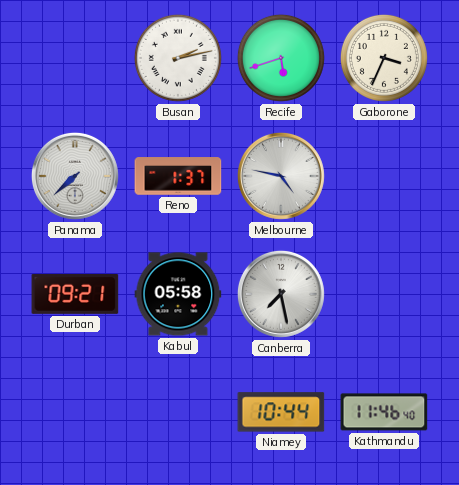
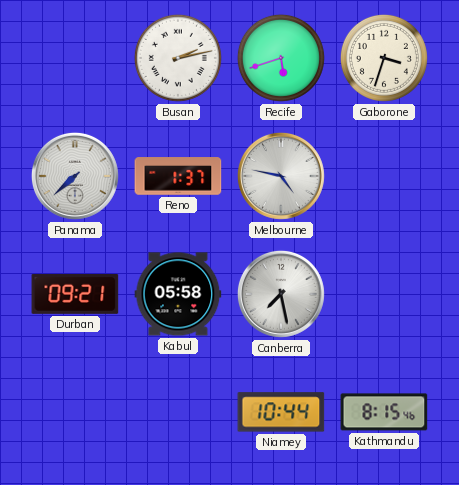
Gaborone: 3:34 -> 3:33
Kathmandu: 11:46 -> 8:15
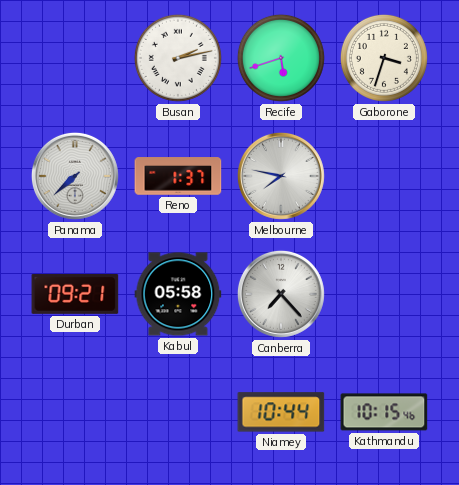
Melbourne: 4:47 -> 7:47
Canberra: 7:28 -> 7:23
Kathmandu: 8:15 -> 10:15
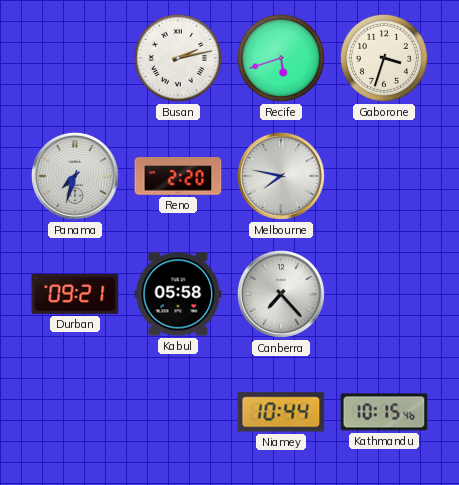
Panama: 7:38 -> 7:33
Reno: 1:37 -> 2:20
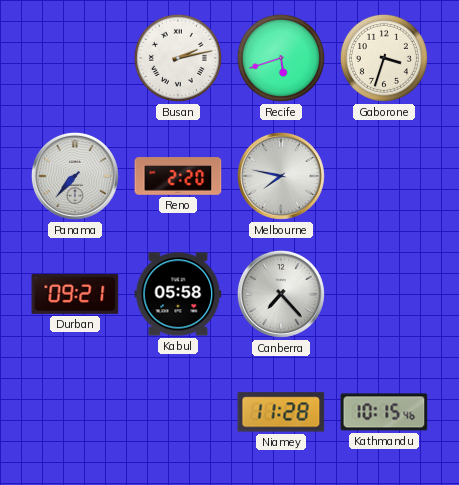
Panama: 7:33 -> 7:37
Niamey: 10:44 -> 11:28
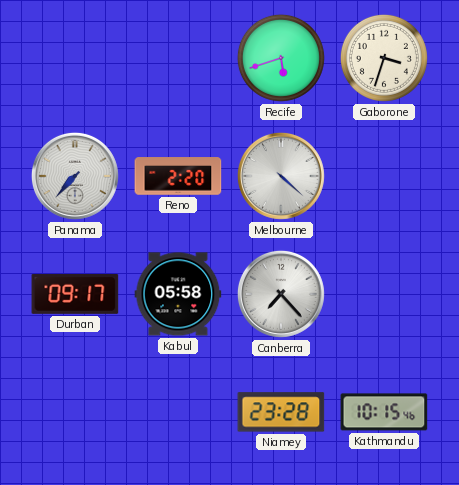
Busan: 2:13 -> none
Melbourne: 7:47 -> 4:22
Durban: 09:21 -> 09:17
Niamey: 11:28 -> 23:28
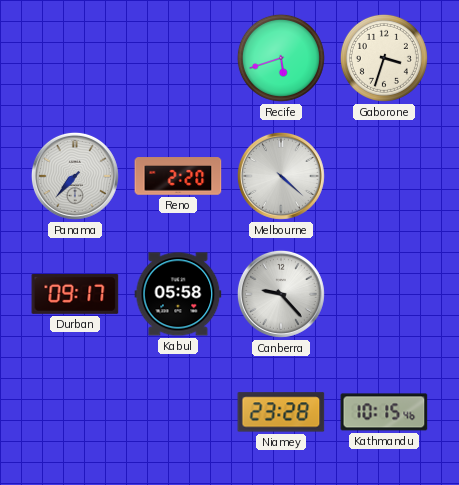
Canberra: 7:23 -> 9:23
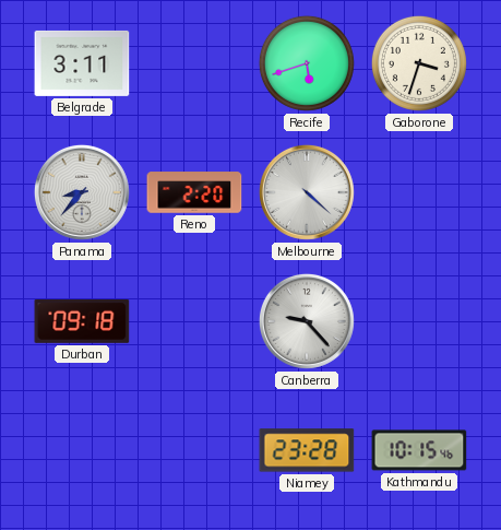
Belgrade: none -> 3:11
Panama: 7:37 -> 8:37
Durban: 09:17 -> 09:18
Kabul: 05:58 -> none
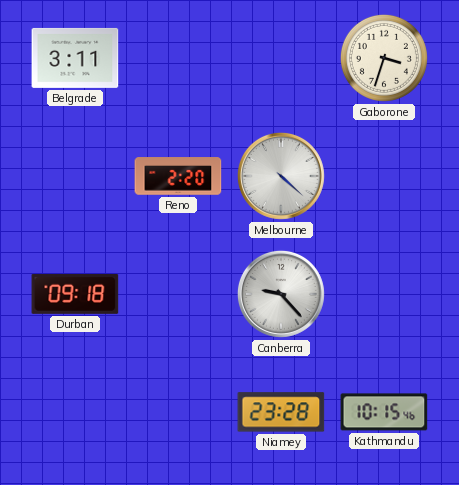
Recife: 5:42 -> none
Panama: 8:37 -> none
